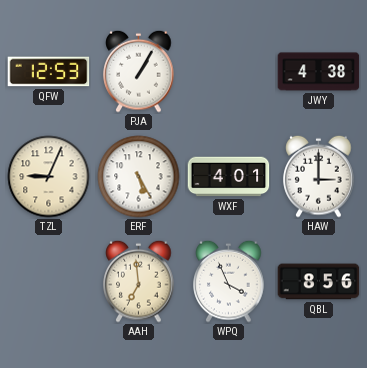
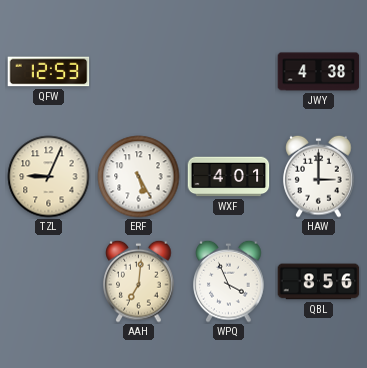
PJA: 1:05 -> none
AAH: 6:59 -> 7:01
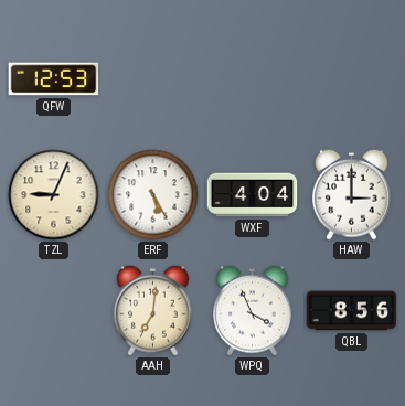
JWY: 4:38 -> none
WXF: 4:01 -> 4:04
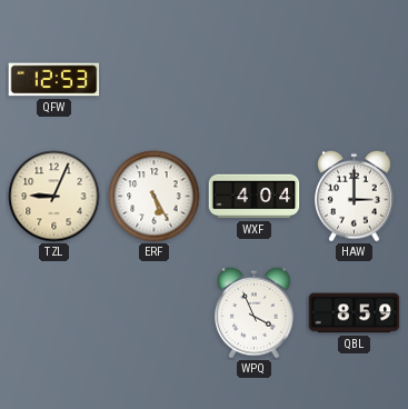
AAH: 7:01 -> none
QBL: 8:56 -> 8:59
